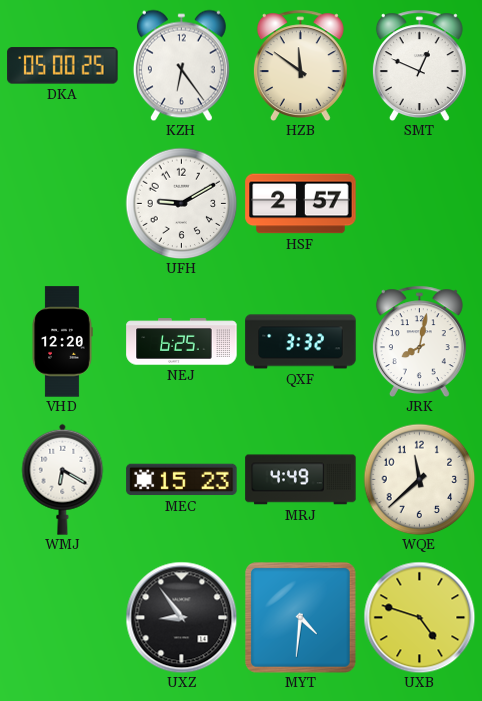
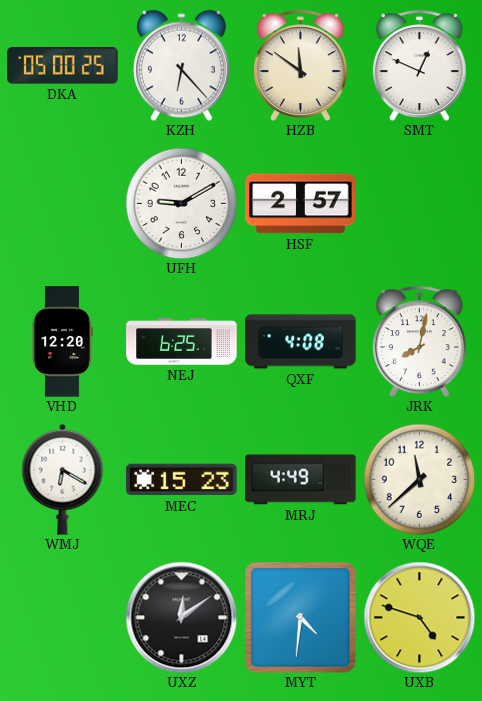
KZH: 6:24 -> 6:23
QXF: 3:32 -> 4:08
UXZ: 8:54 -> 12:09
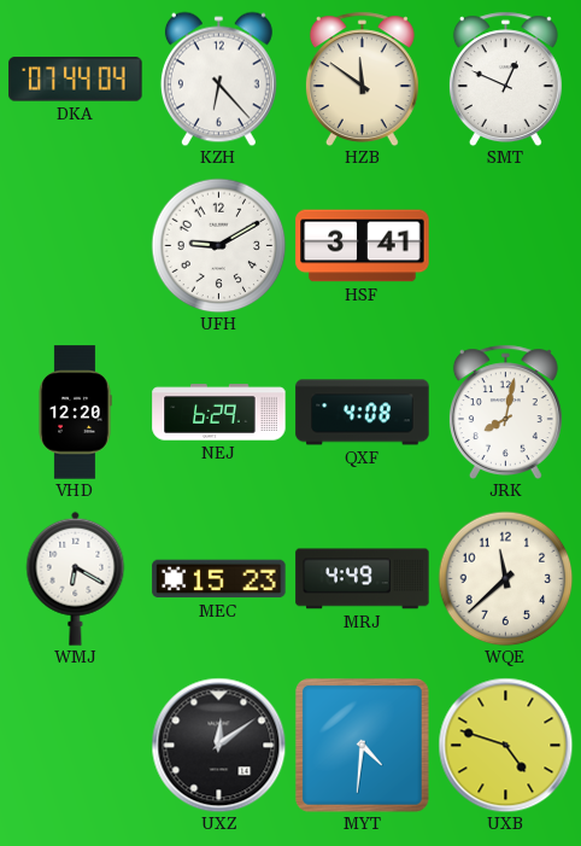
DKA: 05:00 -> 07:44
HSF: 2:57 -> 3:41
NEJ: 6:25 -> 6:29
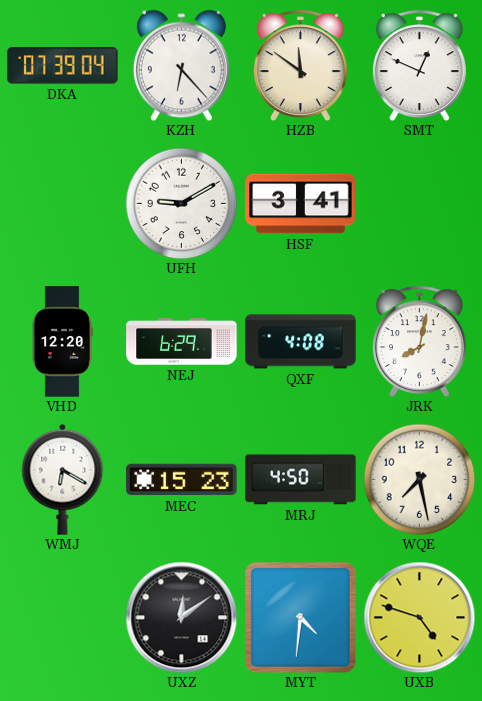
DKA: 07:44 -> 07:39
MRJ: 4:49 -> 4:50
WQE: 11:38 -> 7:28
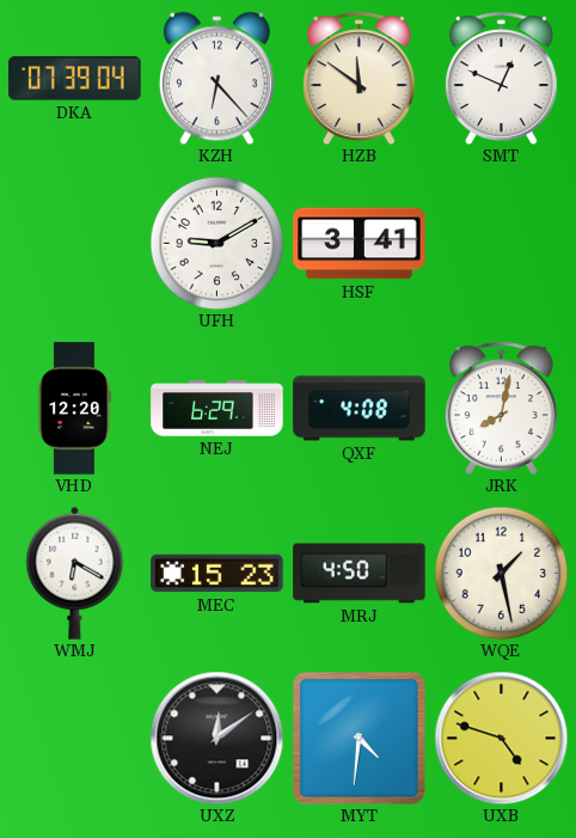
WQE: 7:28 -> 1:28
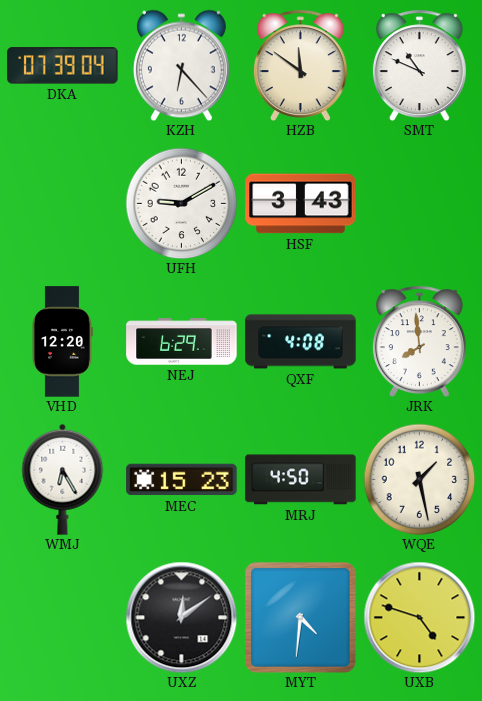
SMT: 12:49 -> 10:49
HSF: 3:41 -> 3:43
JRK: 8:02 -> 7:59
WMJ: 6:20 -> 6:25
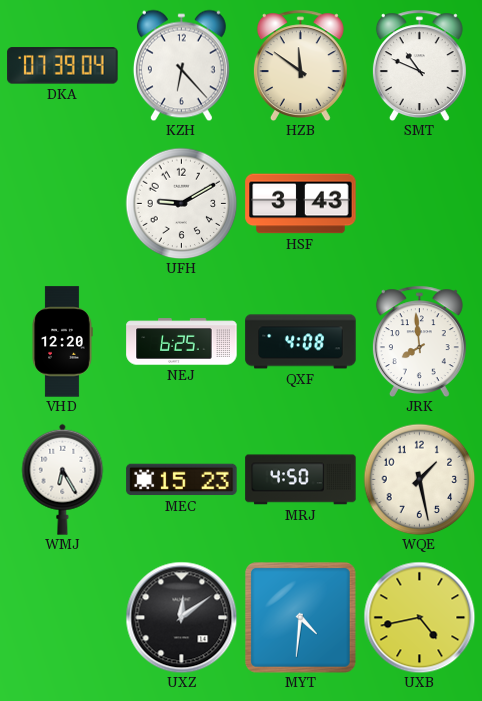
NEJ: 6:29 -> 6:25
UXB: 4:48 -> 4:43
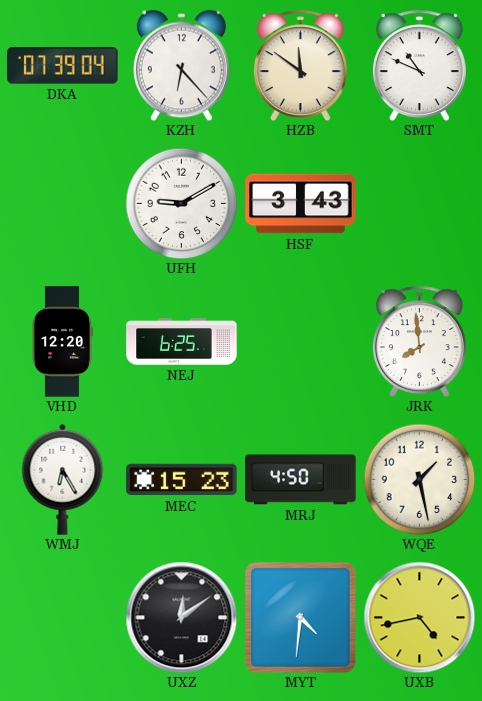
QXF: 4:08 -> none
